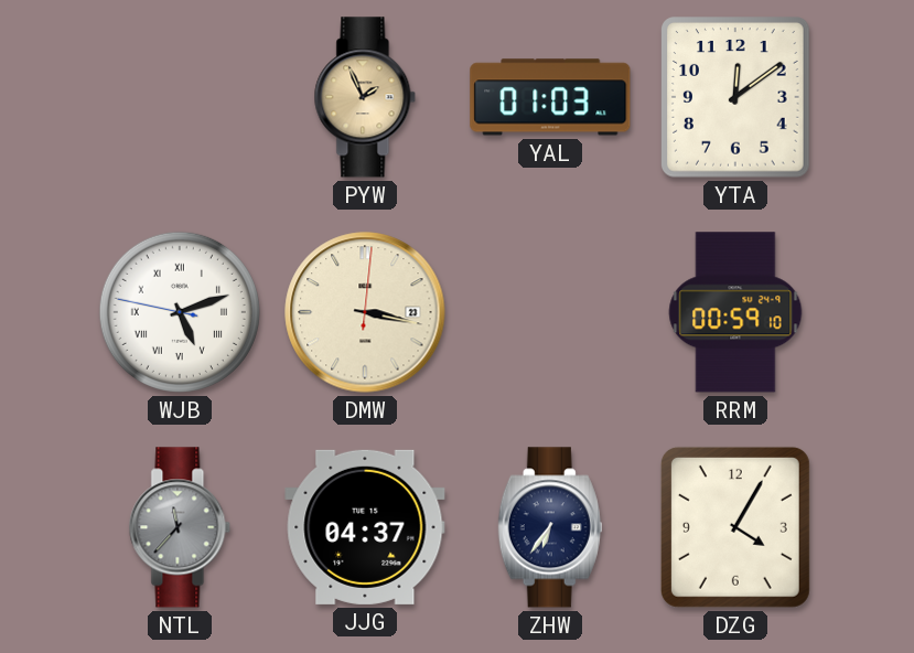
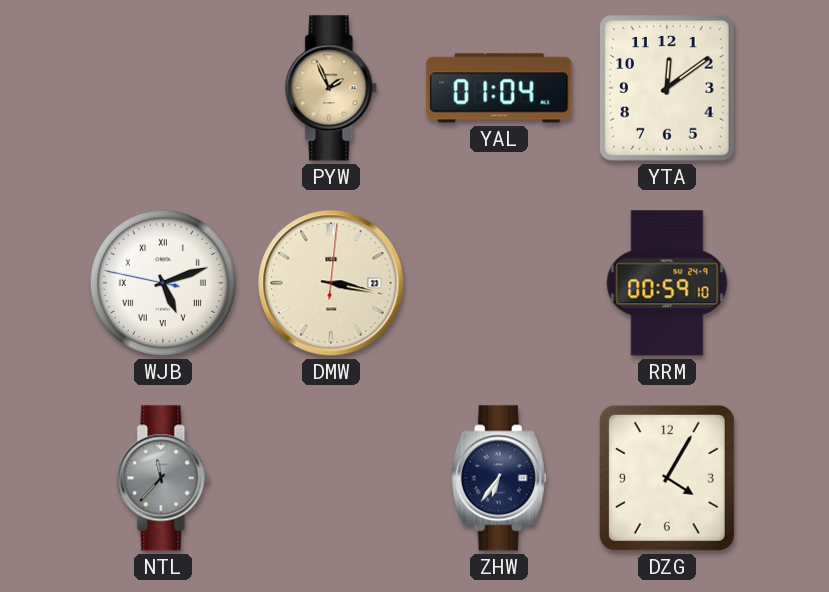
YAL: 01:03 -> 01:04
JJG: 04:37 -> none
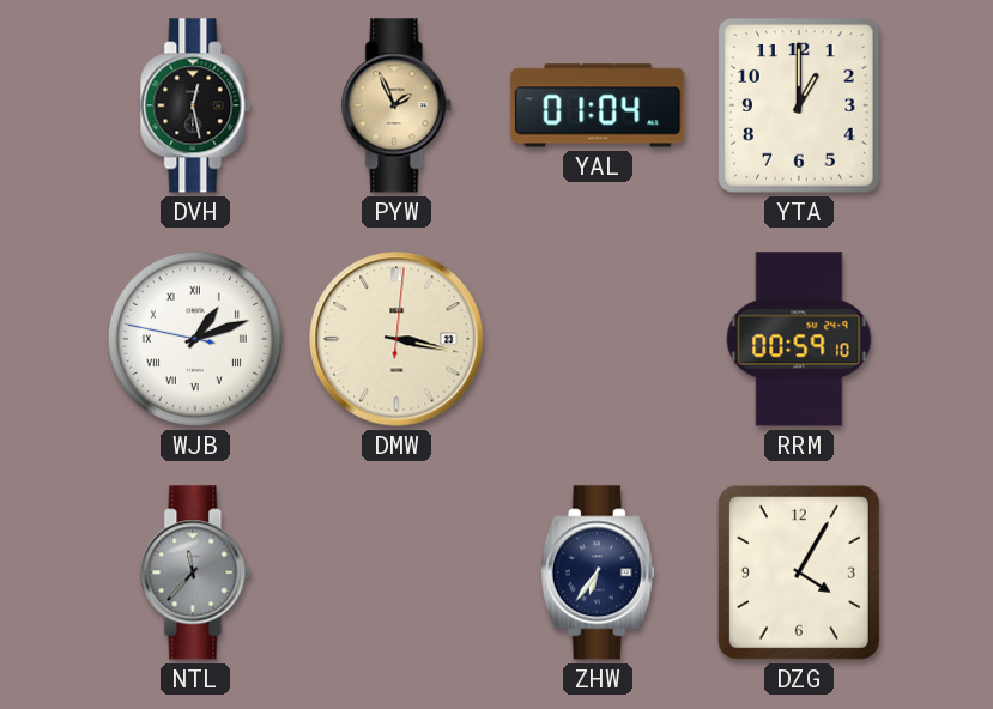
DVH: none -> 12:28
YTA: 12:09 -> 1:00
WJB: 5:11 -> 1:11
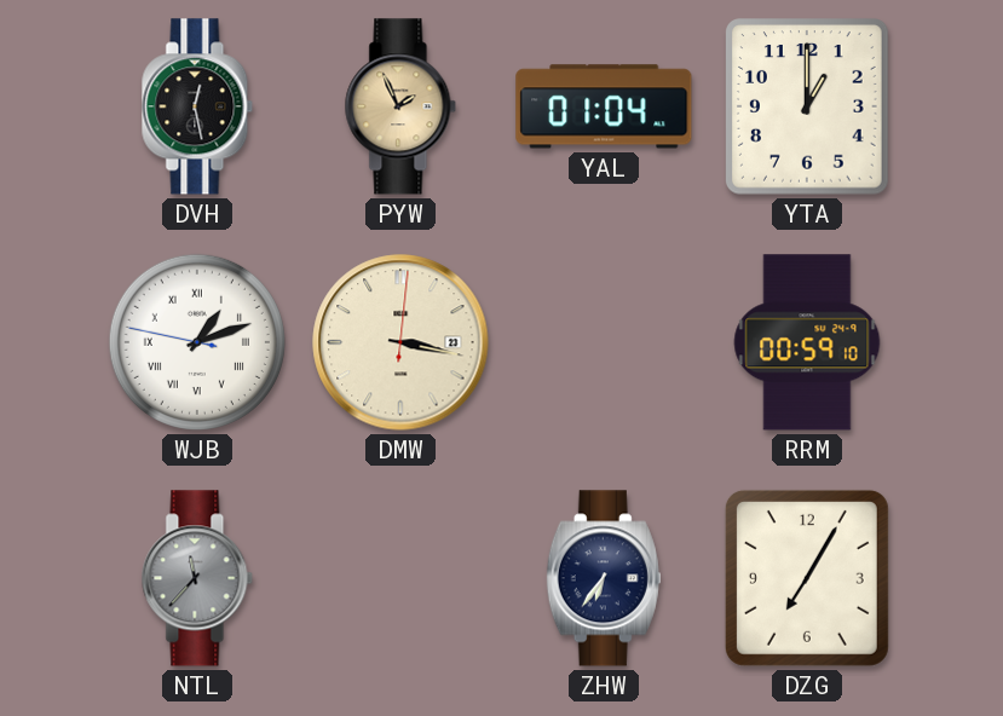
DZG: 4:05 -> 7:05
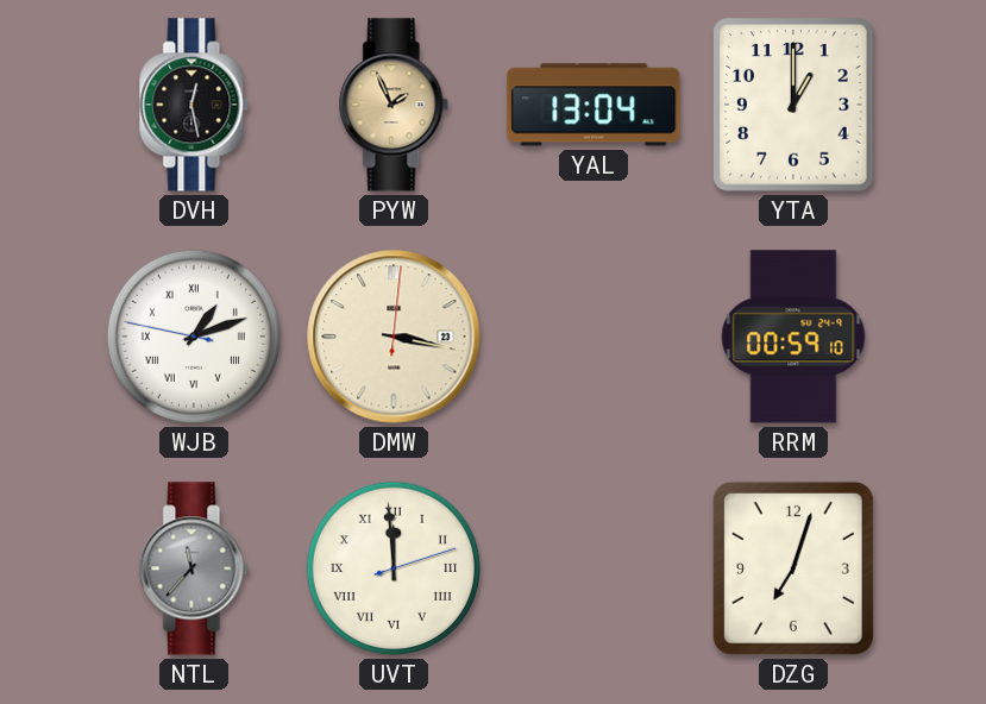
YAL: 01:04 -> 13:04
UVT: none -> 11:59
ZHW: 6:36 -> none
DZG: 7:05 -> 7:03
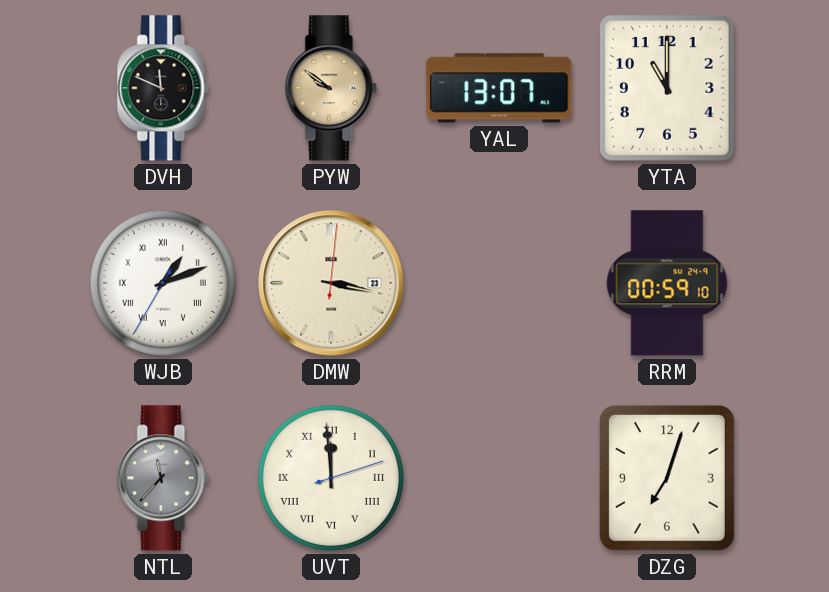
DVH: 12:28 -> 11:49
PYW: 1:56 -> 9:51
YAL: 13:04 -> 13:07
YTA: 1:00 -> 11:00
WJB: 1:11:47 -> 1:11:35
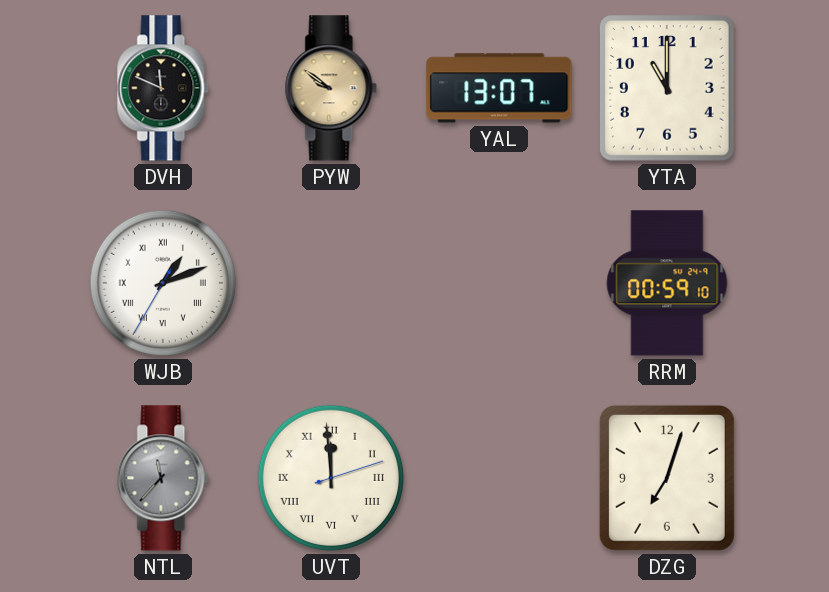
DMW: 3:17 -> none
